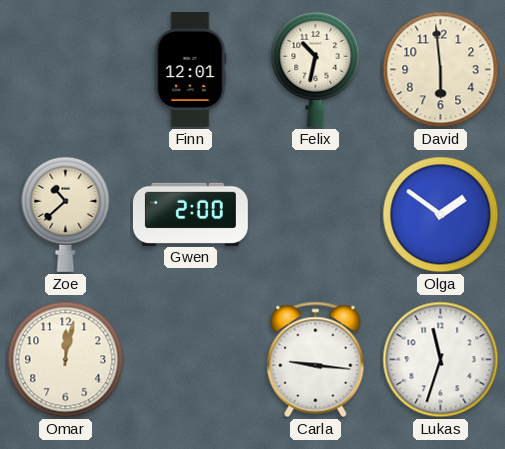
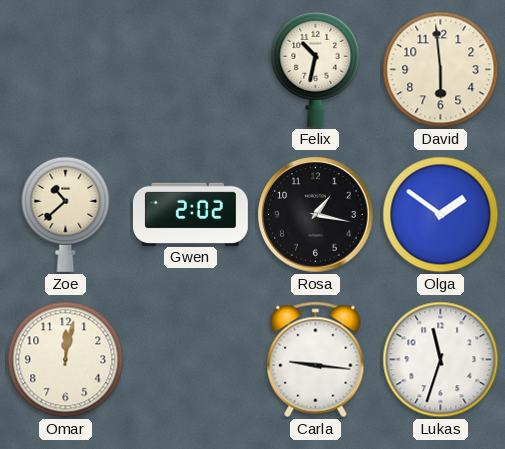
Finn: 12:01 -> none
Gwen: 2:00 -> 2:02
Rosa: none -> 1:17
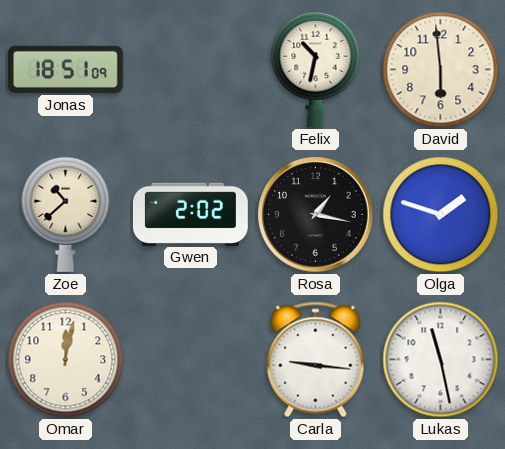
Jonas: none -> 18:51
Olga: 1:51 -> 1:48
Lukas: 11:33 -> 11:28
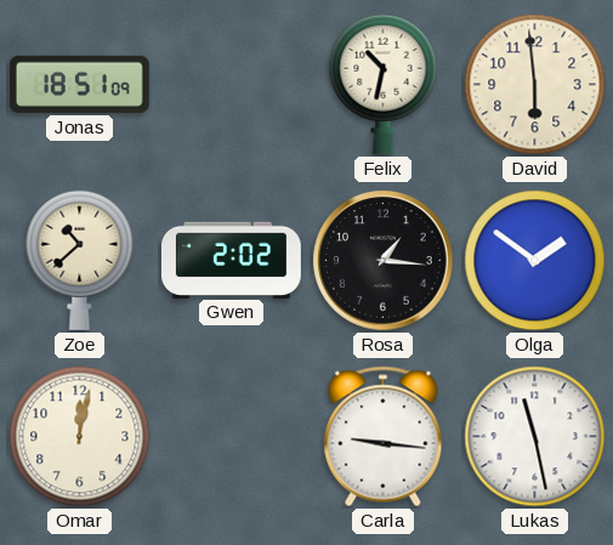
Rosa: 1:17 -> 1:16
Olga: 1:48 -> 1:51
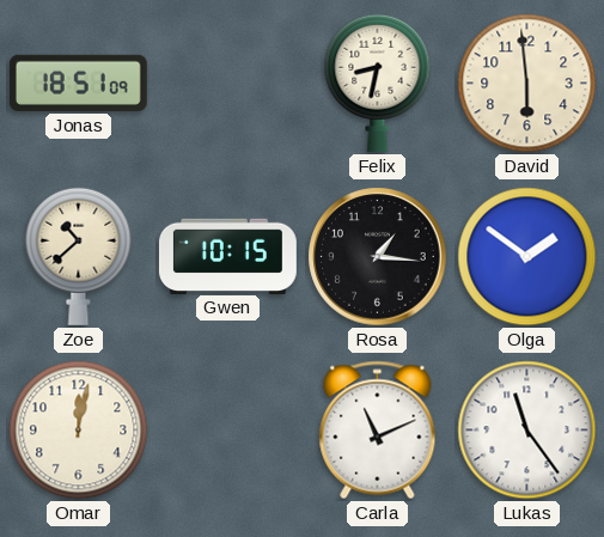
Felix: 10:32 -> 8:32
Gwen: 2:02 -> 10:15
Carla: 9:16 -> 11:11
Lukas: 11:28 -> 11:24
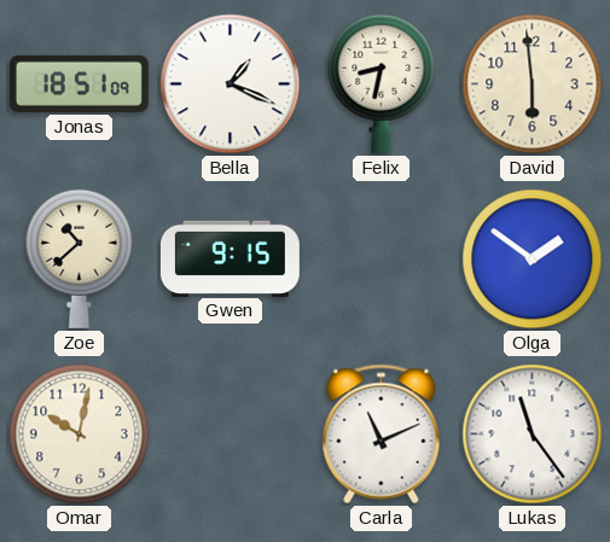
Bella: none -> 1:19
Gwen: 10:15 -> 9:15
Rosa: 1:16 -> none
Omar: 12:02 -> 10:02
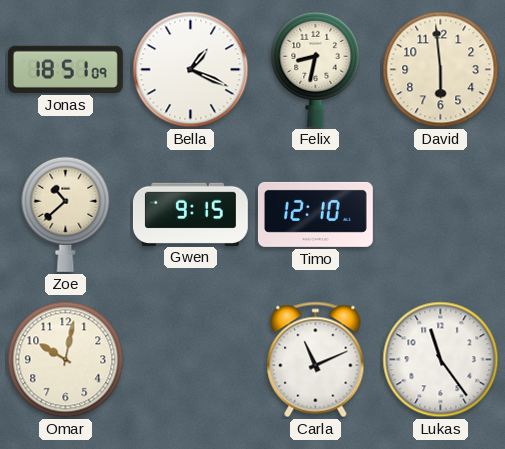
Timo: none -> 12:10
Olga: 1:51 -> none
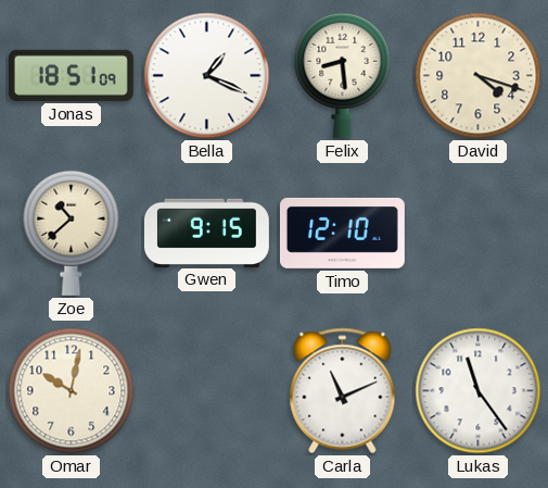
Felix: 8:32 -> 8:29
David: 5:59 -> 4:18
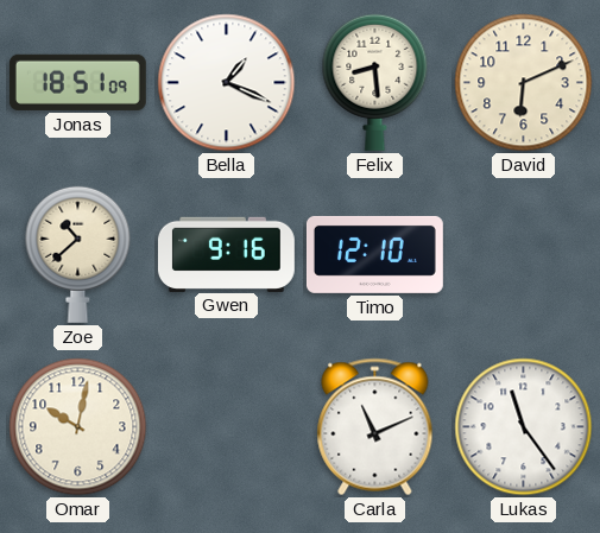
David: 4:18 -> 6:11
Gwen: 9:15 -> 9:16
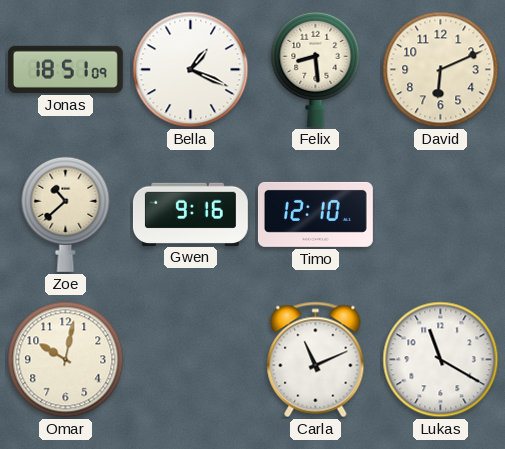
Lukas: 11:24 -> 11:20
